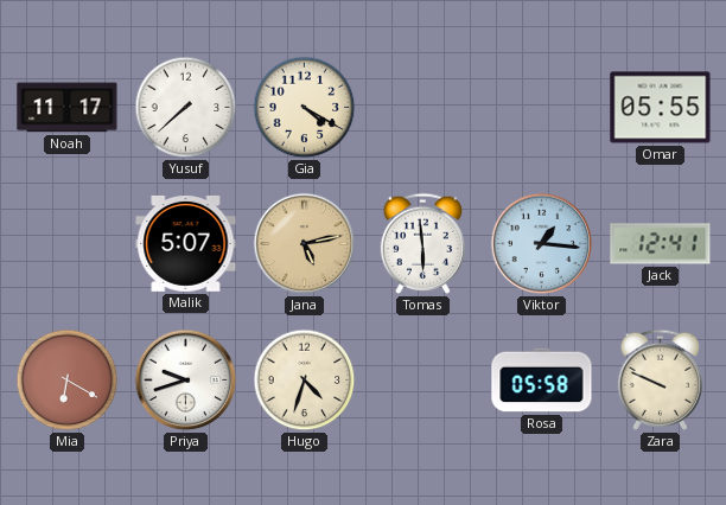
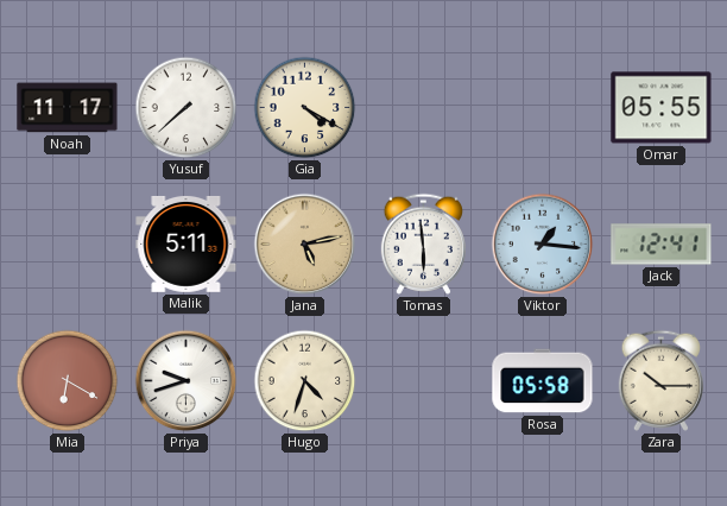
Malik: 5:07 -> 5:11
Zara: 9:49 -> 10:15
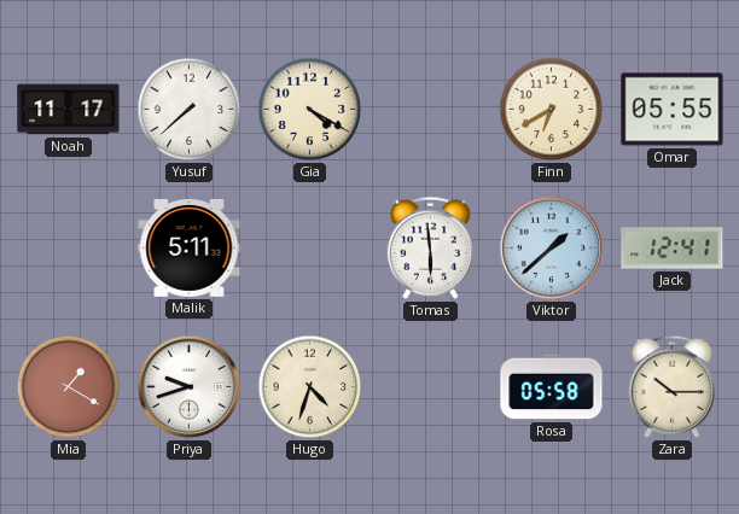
Finn: none -> 6:40
Jana: 5:13 -> none
Viktor: 1:16 -> 1:38
Mia: 6:20 -> 1:20
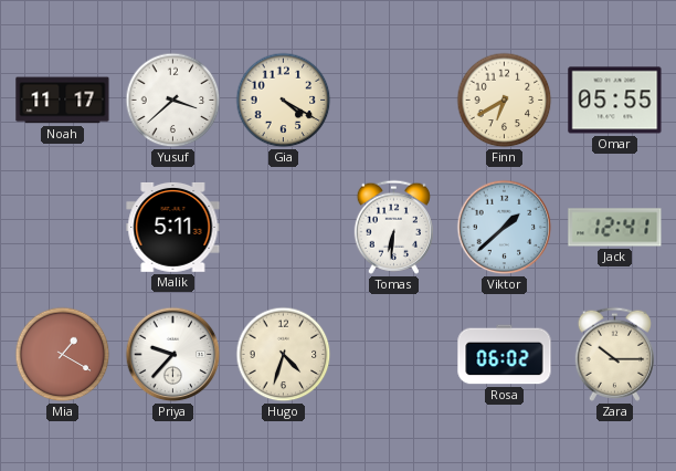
Yusuf: 7:38 -> 3:38
Tomas: 5:59 -> 6:31
Priya: 9:42 -> 9:37
Rosa: 05:58 -> 06:02
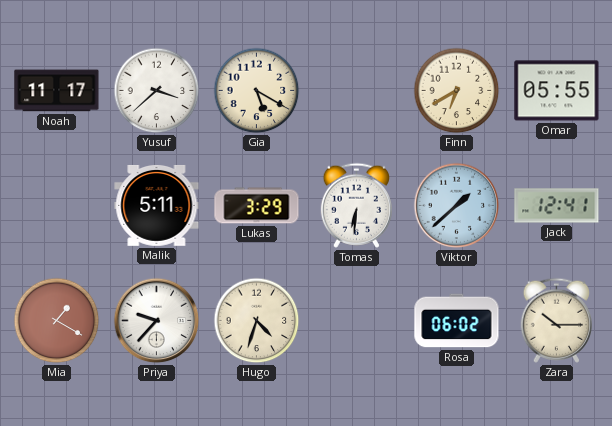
Gia: 4:20 -> 5:20
Lukas: none -> 3:29
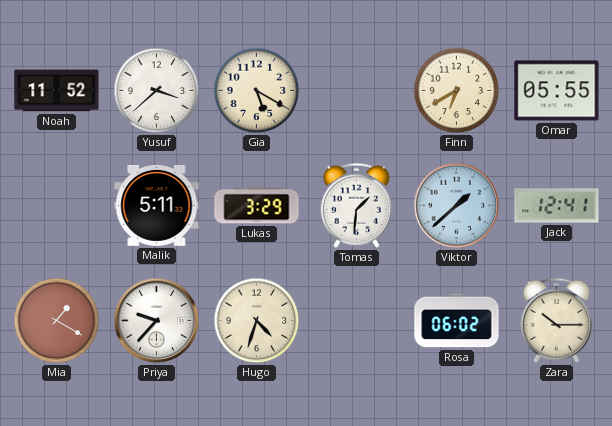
Noah: 11:17 -> 11:52
Tomas: 6:31 -> 1:31
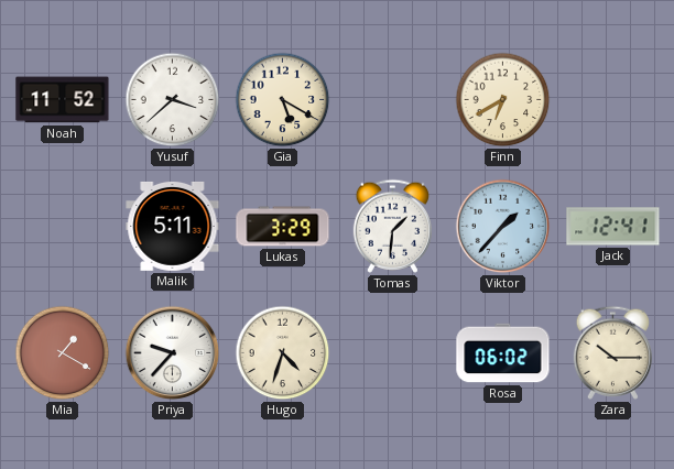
Omar: 05:55 -> none
Viktor: 1:38 -> 1:37
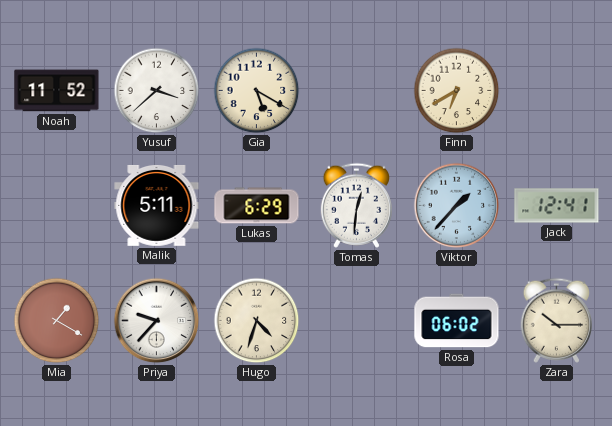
Lukas: 3:29 -> 6:29
Tomas: 1:31 -> 12:31
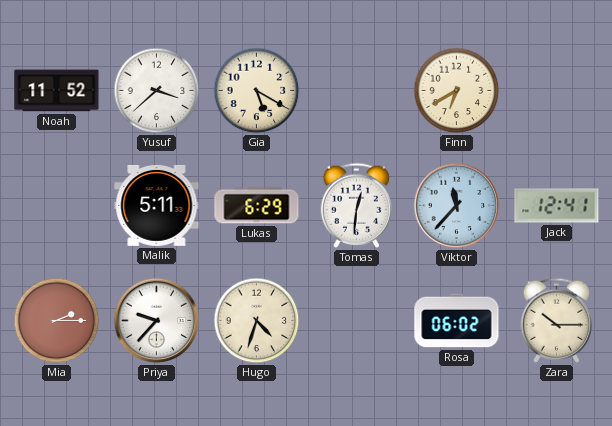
Viktor: 1:37 -> 11:37
Mia: 1:20 -> 2:15
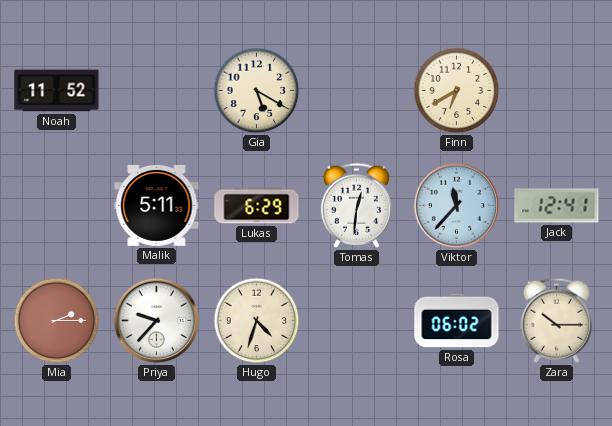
Yusuf: 3:38 -> none
